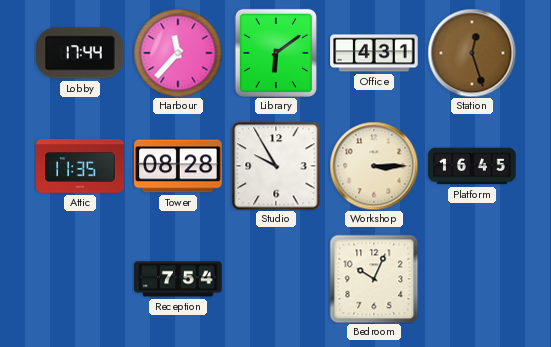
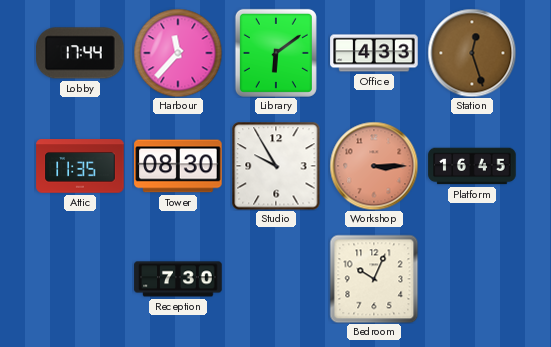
Office: 4:31 -> 4:33
Tower: 08:28 -> 08:30
Workshop dial: cream -> salmon
Reception: 7:54 -> 7:30
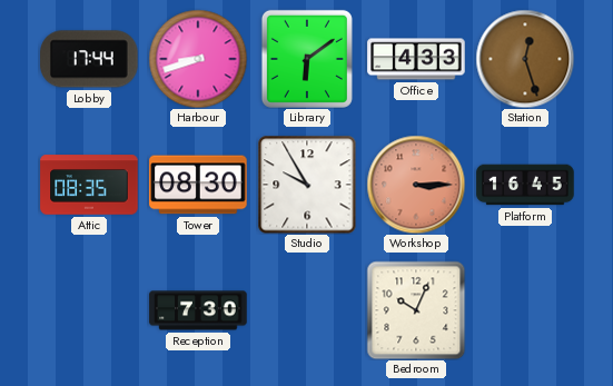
Harbour: 11:37 -> 8:42
Attic: 11:35 -> 08:35
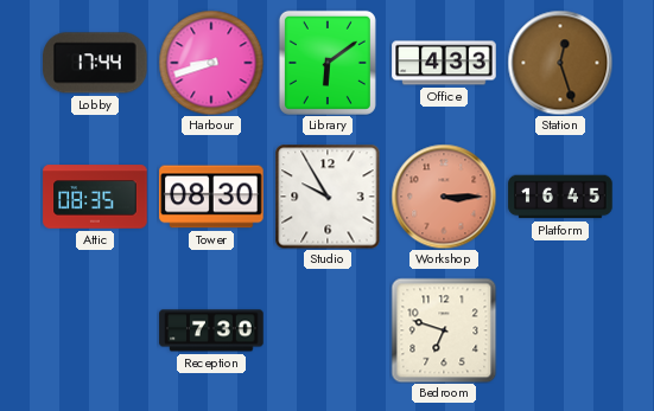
Bedroom: 10:04 -> 6:48
